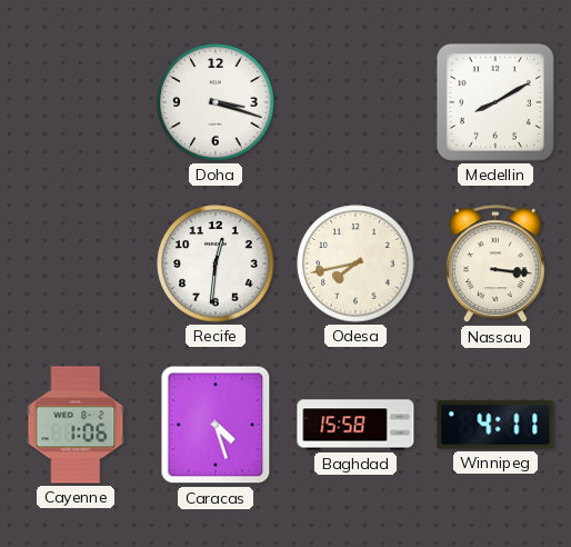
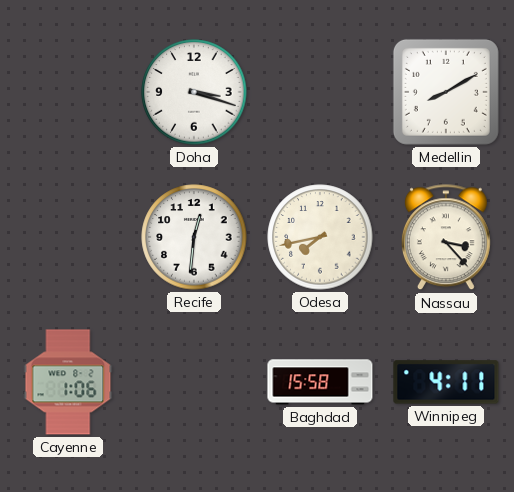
Nassau: 3:16 -> 3:23
Caracas: 4:27 -> none
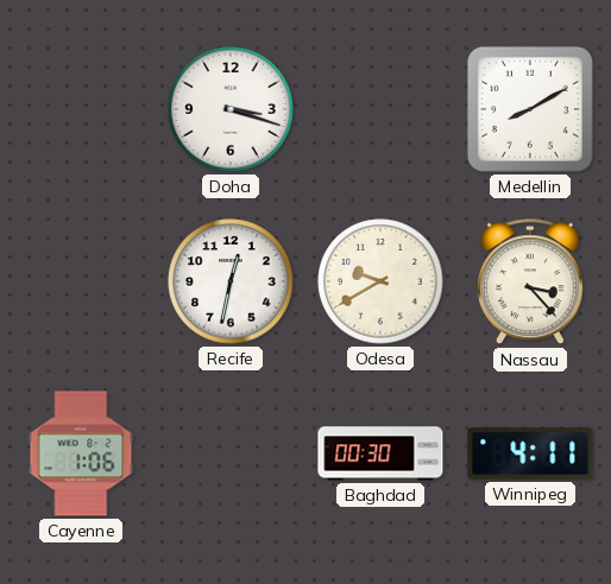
Recife: 12:31 -> 12:32
Odesa: 7:43 -> 9:40
Baghdad: 15:58 -> 00:30
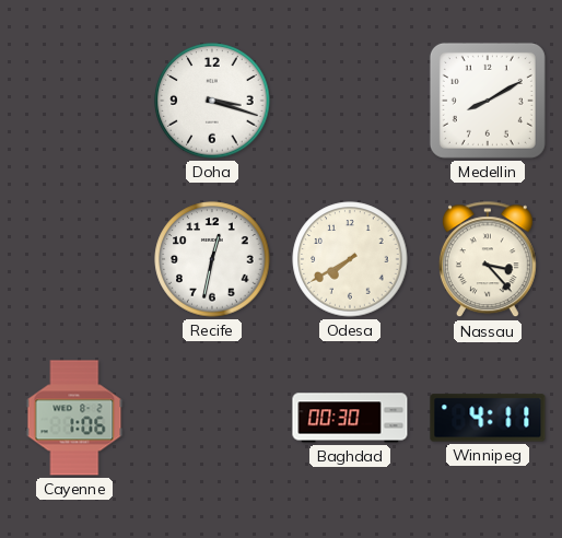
Odesa: 9:40 -> 7:40
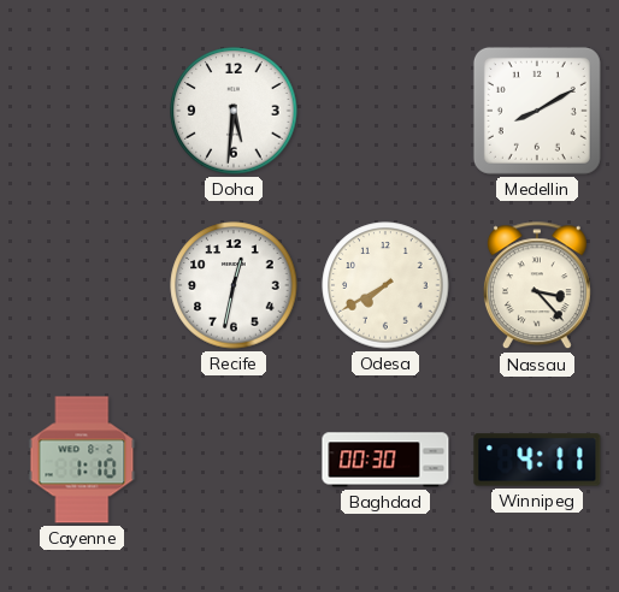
Doha: 3:18 -> 5:31
Cayenne: 1:06 -> 1:10
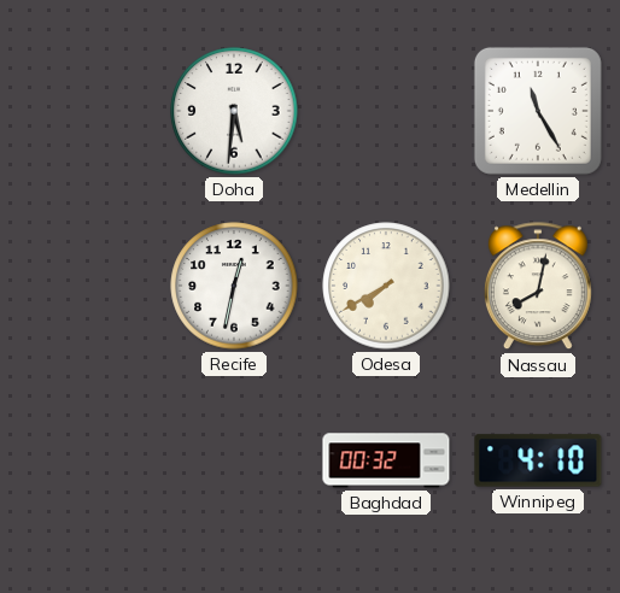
Medellin: 8:10 -> 11:25
Nassau: 3:23 -> 8:02
Cayenne: 1:10 -> none
Baghdad: 00:30 -> 00:32
Winnipeg: 4:11 -> 4:10
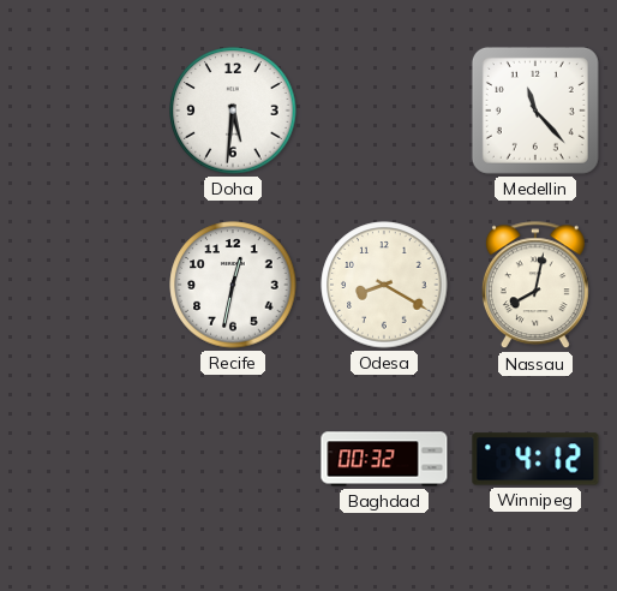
Medellin: 11:25 -> 11:23
Odesa: 7:40 -> 8:20
Winnipeg: 4:10 -> 4:12
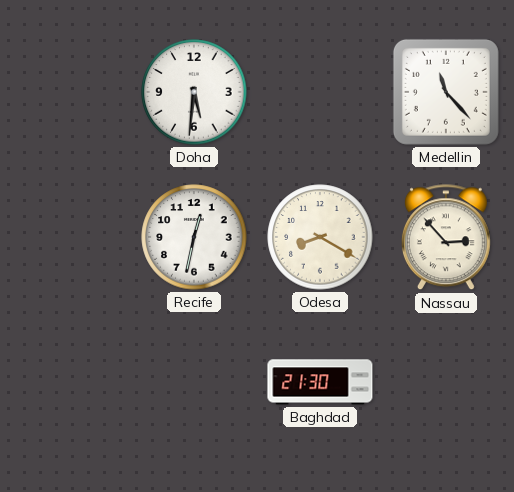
Nassau: 8:02 -> 2:53
Baghdad: 00:32 -> 21:30
Winnipeg: 4:12 -> none
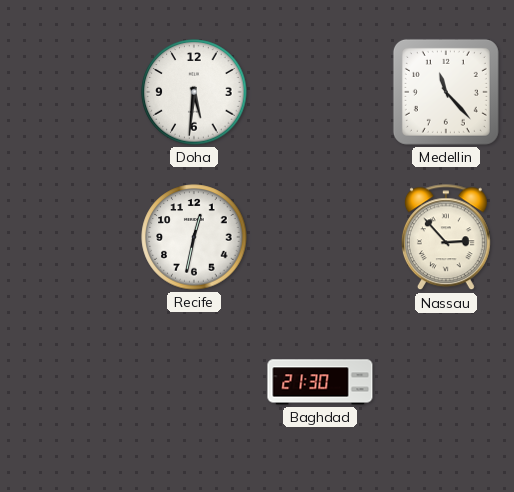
Odesa: 8:20 -> none
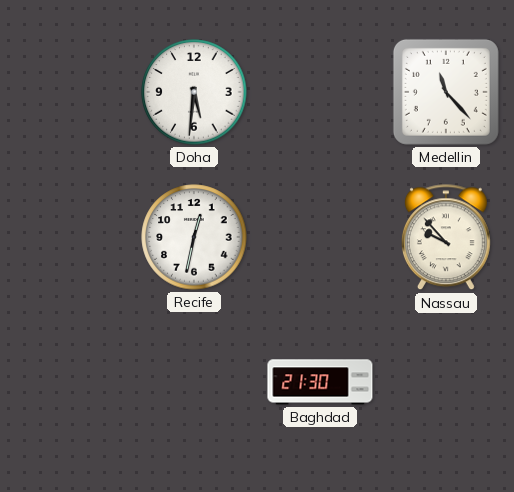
Nassau: 2:53 -> 9:53
